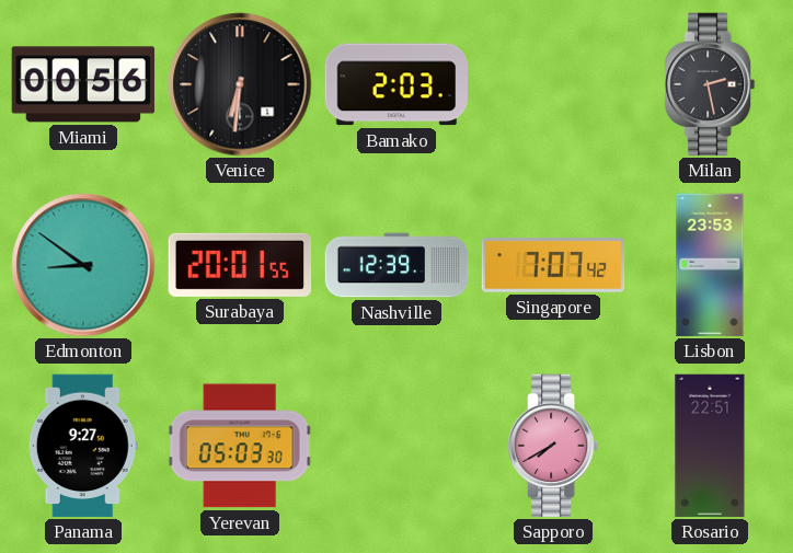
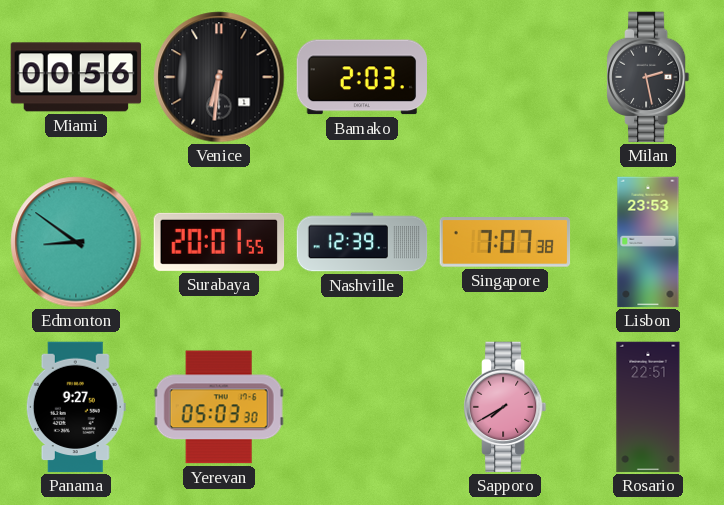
Singapore: 7:07:42 -> 7:07:38
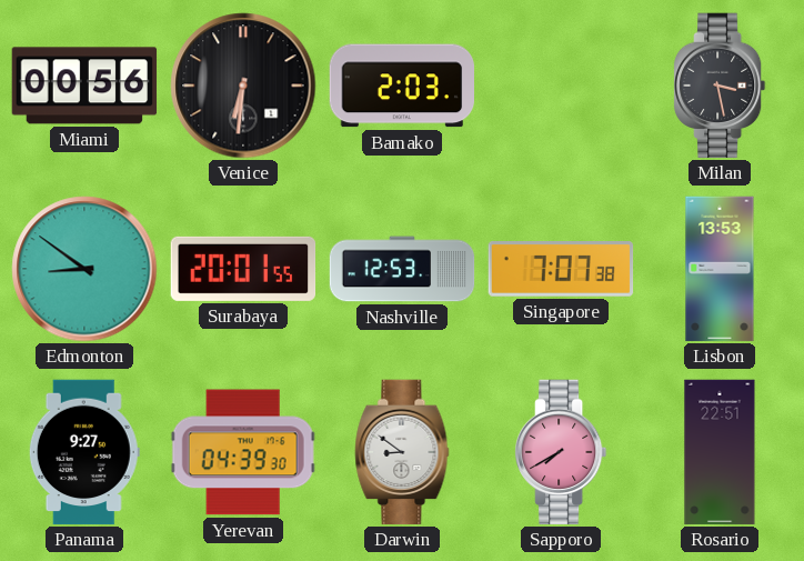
Milan: 2:28 -> 3:28
Nashville: 12:39 -> 12:53
Lisbon: 23:53 -> 13:53
Yerevan: 05:03 -> 04:39
Darwin: none -> 8:51
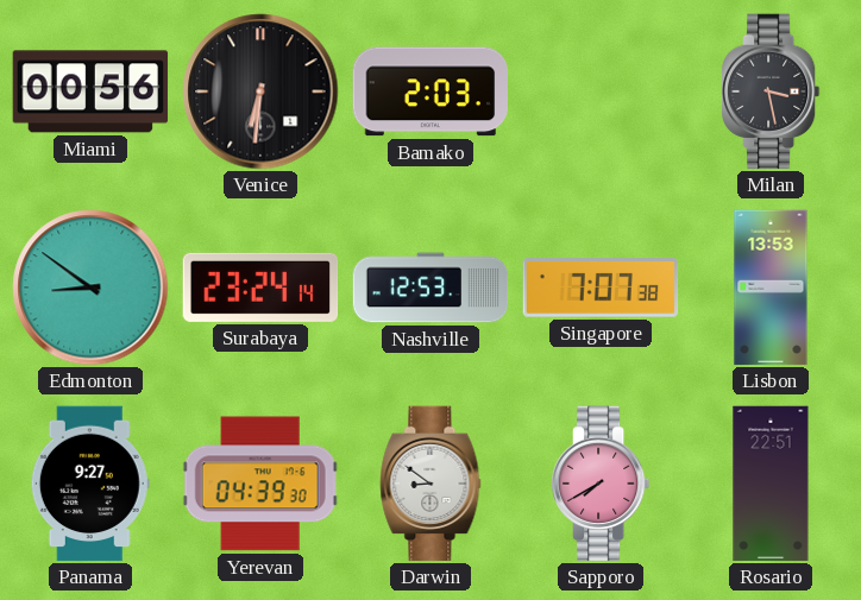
Surabaya: 20:01 -> 23:24
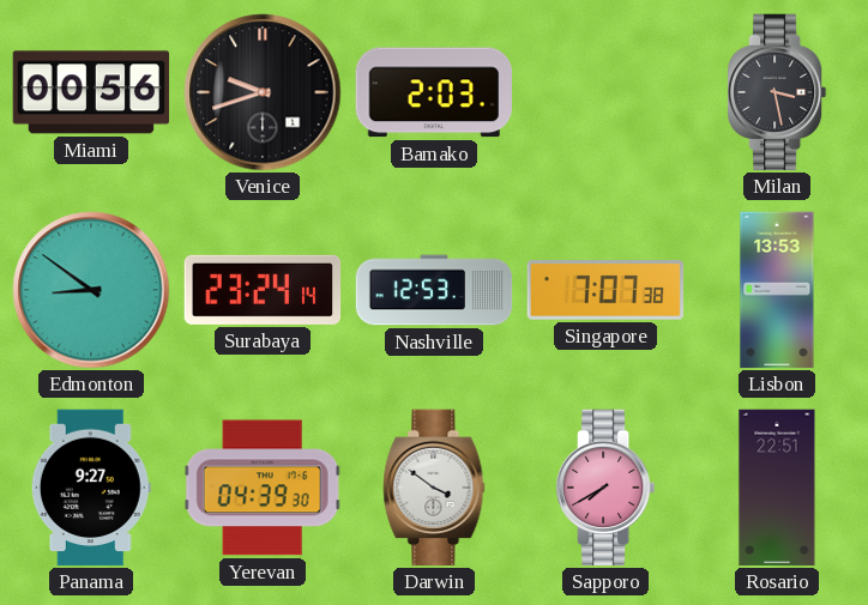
Venice: 6:31 -> 9:42
Darwin: 8:51 -> 3:51
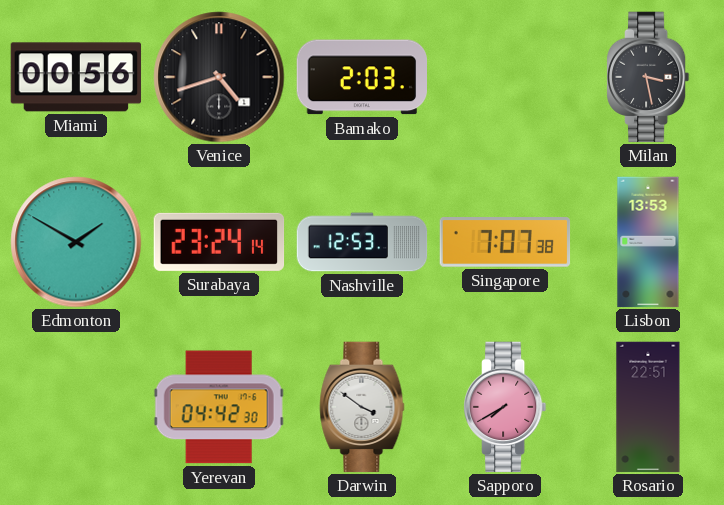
Venice: 9:42 -> 4:42
Edmonton: 8:51 -> 1:50
Panama: 9:27 -> none
Yerevan: 04:39 -> 04:42
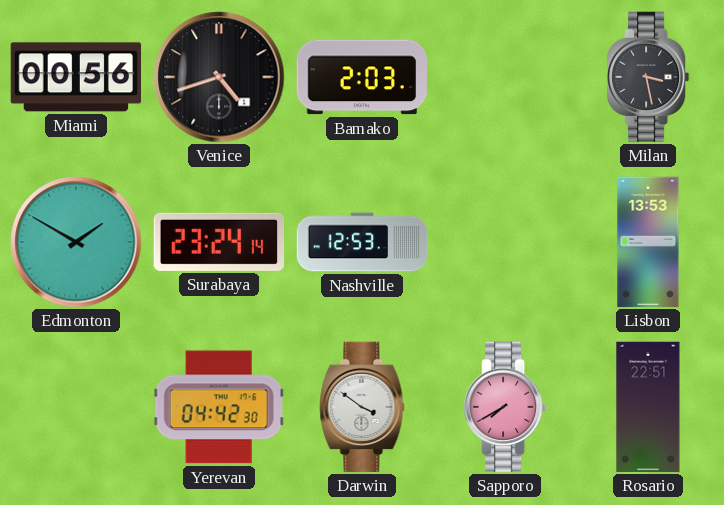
Singapore: 7:07 -> none
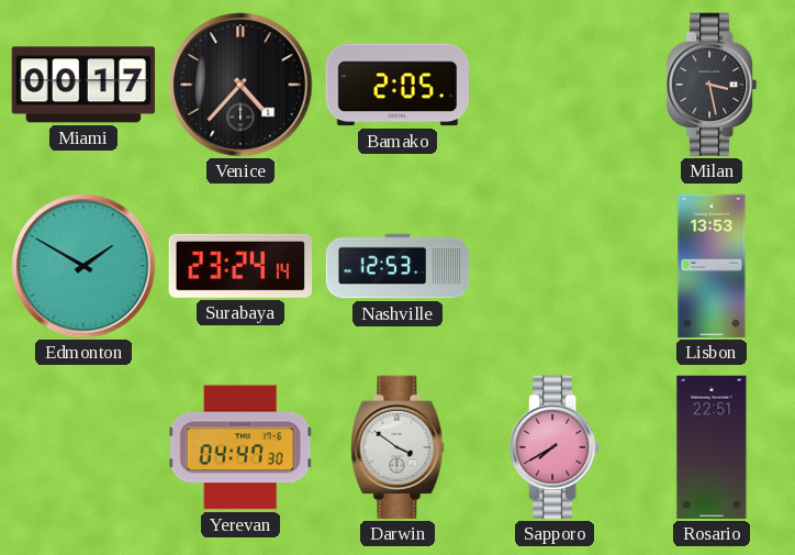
Miami: 00:56 -> 00:17
Venice: 4:42 -> 4:37
Bamako: 2:03 -> 2:05
Yerevan: 04:42 -> 04:47
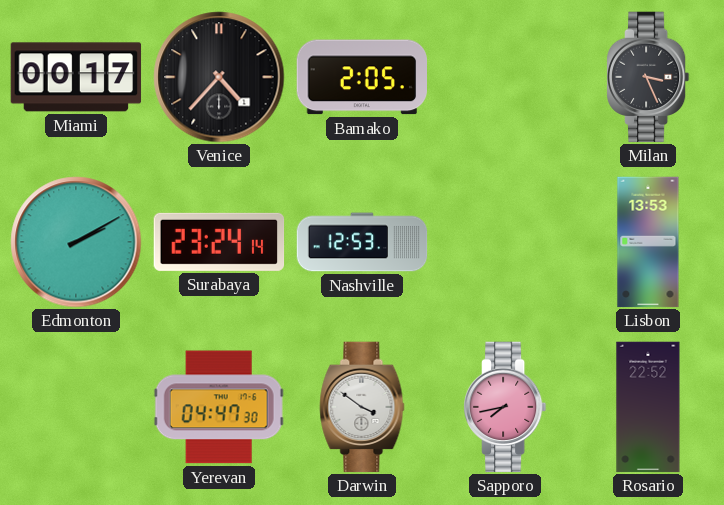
Milan: 3:28 -> 3:26
Edmonton: 1:50 -> 2:10
Sapporo: 7:40 -> 7:43
Rosario: 22:51 -> 22:52
